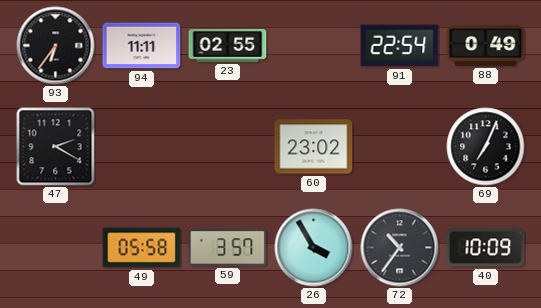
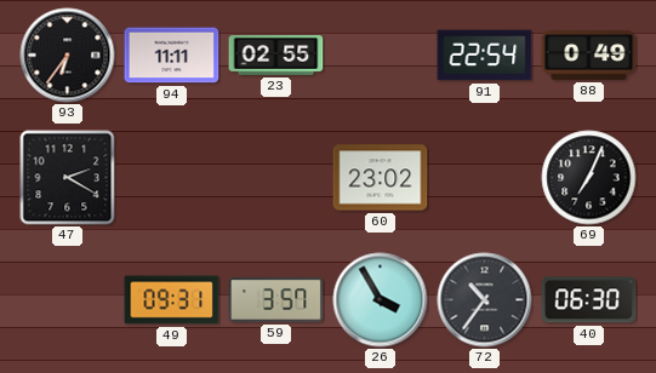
49: 05:58 -> 09:31
40: 10:09 -> 06:30
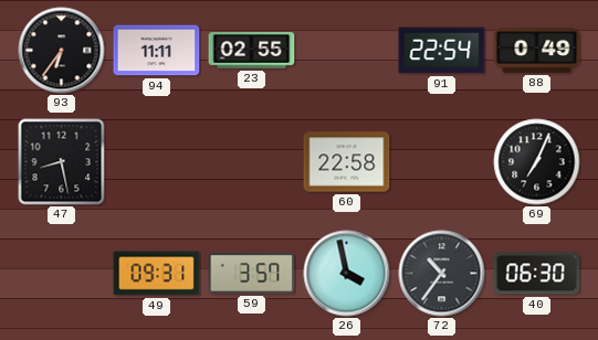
47: 2:20 -> 8:28
60: 23:02 -> 22:58
26: 3:55 -> 3:58
